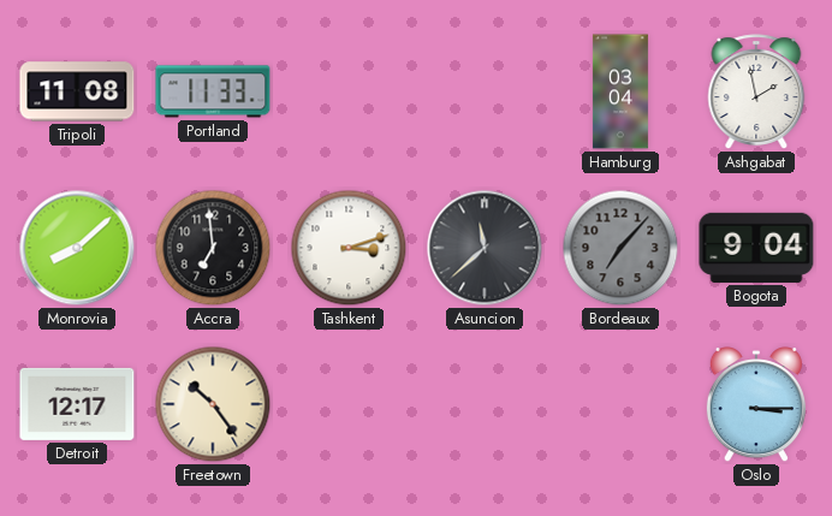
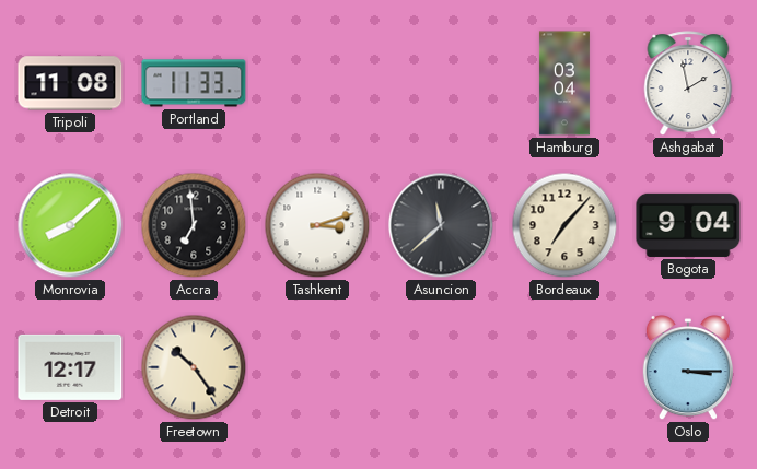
Bordeaux dial: grey -> cream
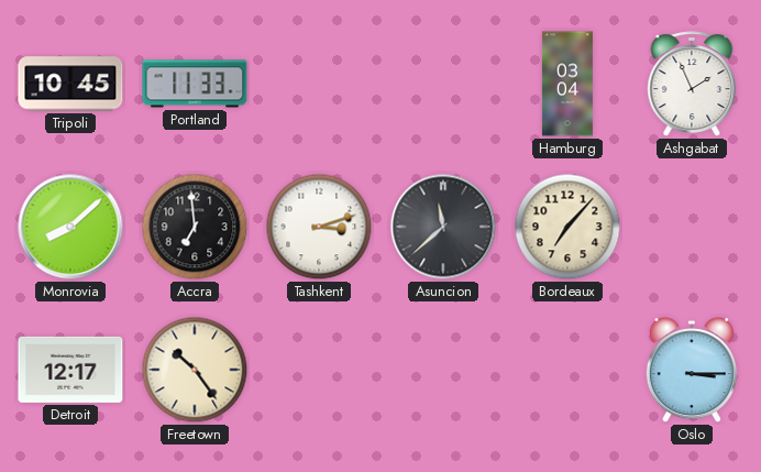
Tripoli: 11:08 -> 10:45
Ashgabat: 1:58 -> 1:56
Bogota: 9:04 -> none
